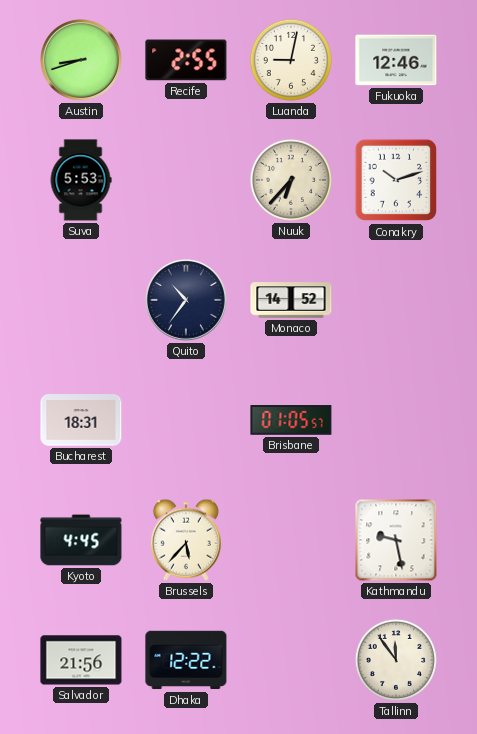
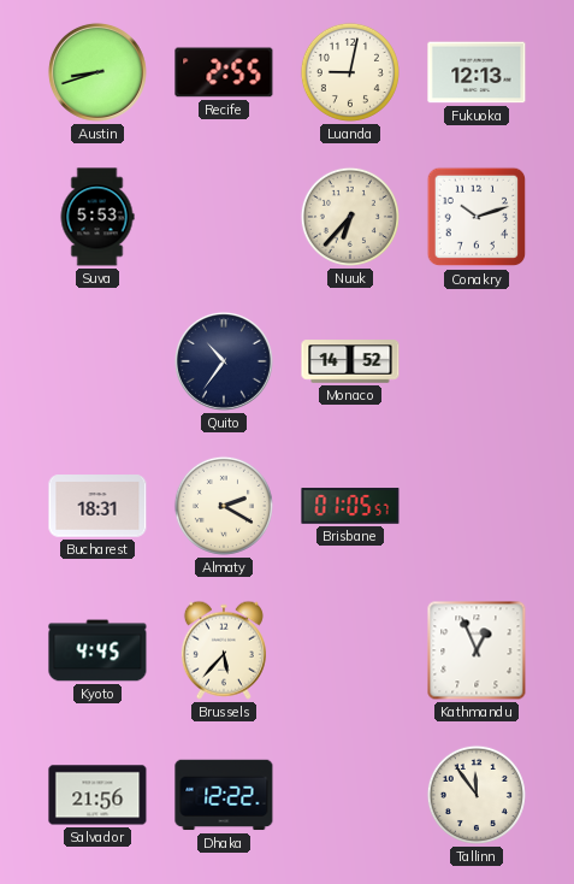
Fukuoka: 12:46 -> 12:13
Almaty: none -> 2:20
Kathmandu: 9:28 -> 12:56
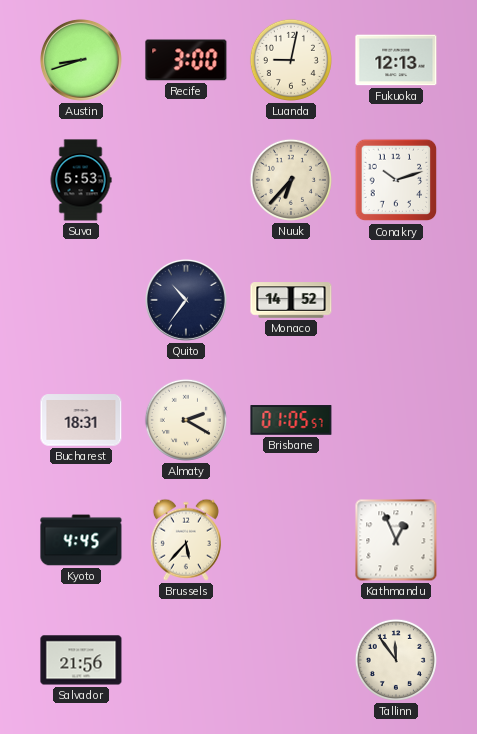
Recife: 2:55 -> 3:00
Dhaka: 12:22 -> none
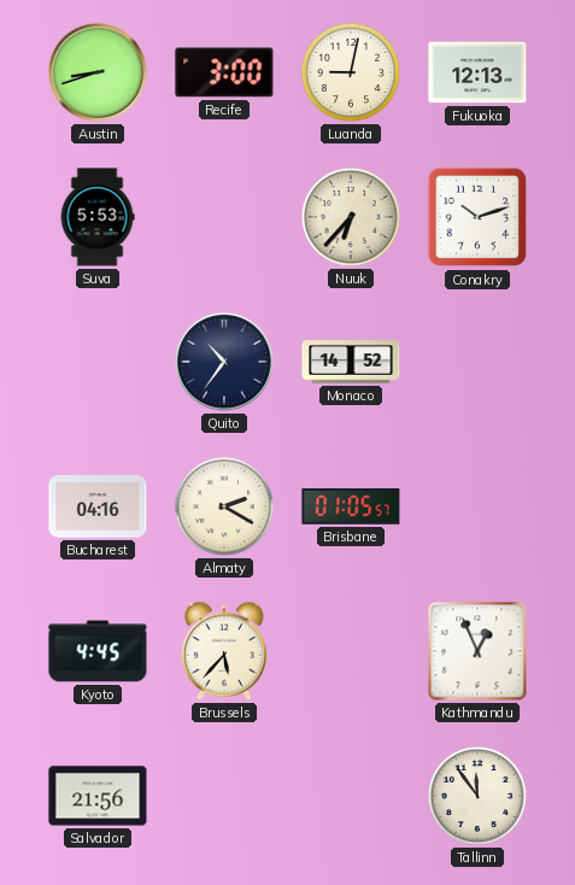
Bucharest: 18:31 -> 04:16
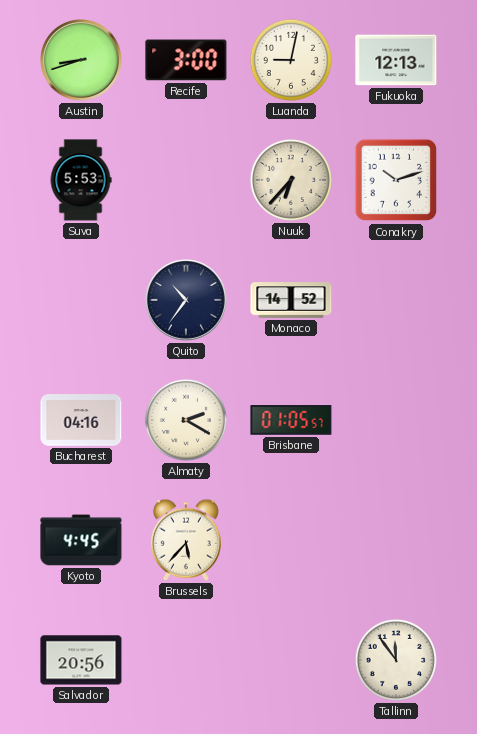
Kathmandu: 12:56 -> none
Salvador: 21:56 -> 20:56
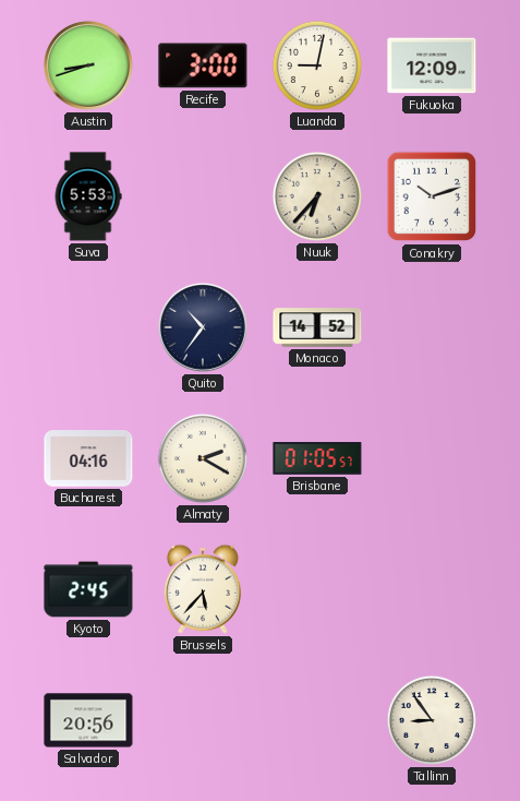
Fukuoka: 12:13 -> 12:09
Kyoto: 4:45 -> 2:45
Tallinn: 11:54 -> 8:54
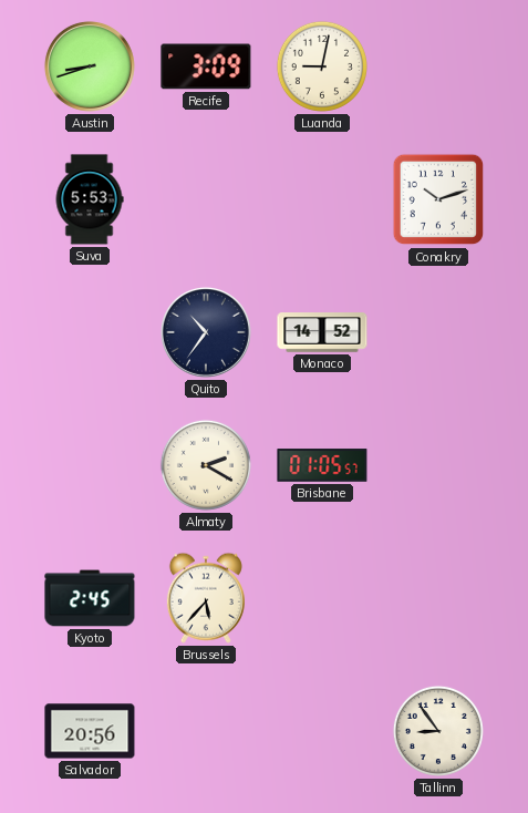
Recife: 3:00 -> 3:09
Fukuoka: 12:09 -> none
Nuuk: 6:37 -> none
Bucharest: 04:16 -> none
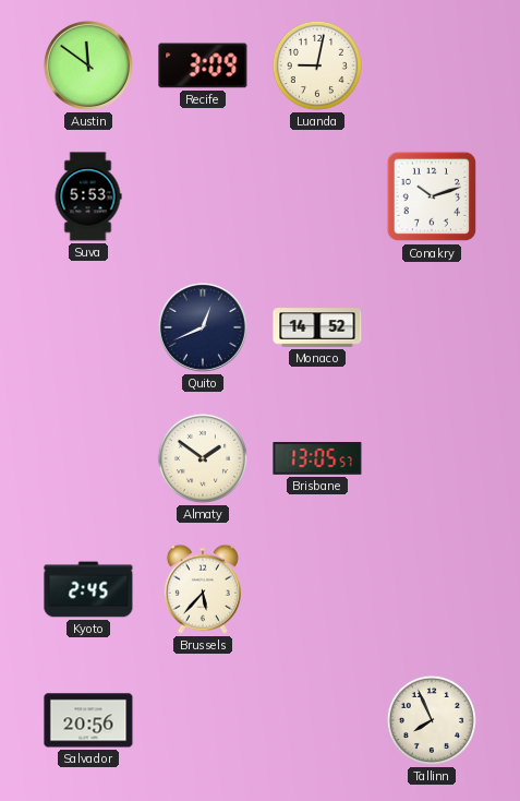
Austin: 8:42 -> 11:51
Quito: 10:36 -> 12:41
Almaty: 2:20 -> 1:51
Brisbane: 01:05 -> 13:05
Tallinn: 8:54 -> 7:56
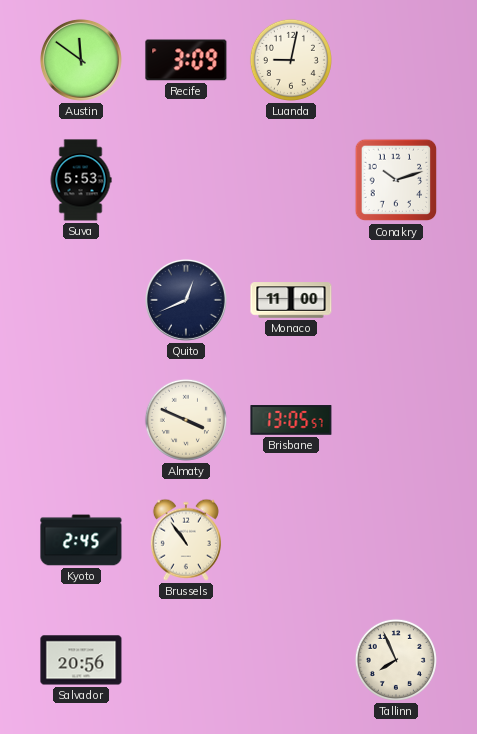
Monaco: 14:52 -> 11:00
Almaty: 1:51 -> 3:49
Brussels: 5:37 -> 10:54
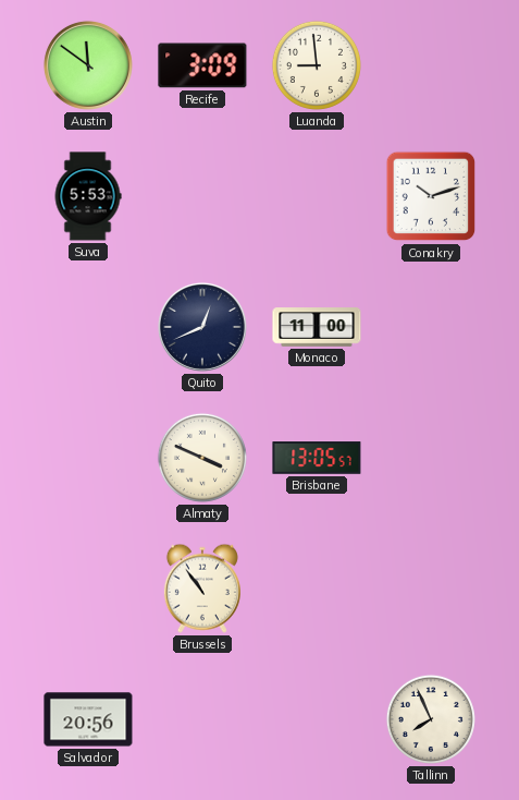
Luanda: 9:02 -> 8:59
Kyoto: 2:45 -> none
